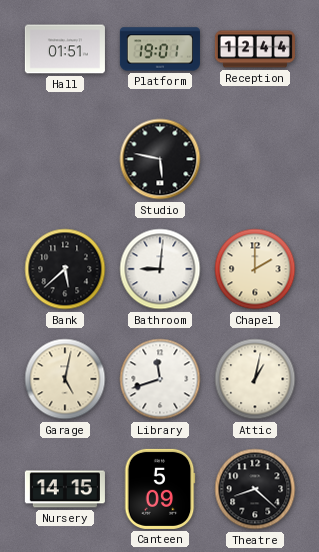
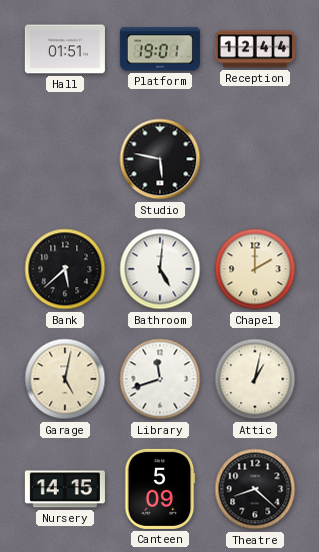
Bathroom: 9:01 -> 5:01
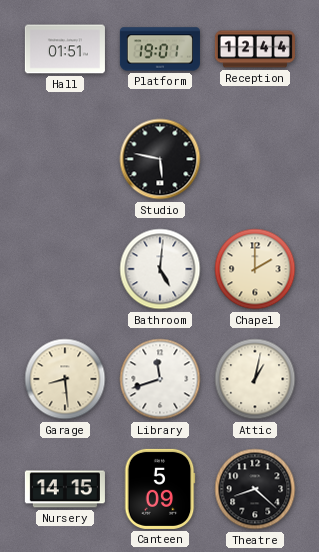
Bank: 5:38 -> none
Garage: 5:02 -> 8:29
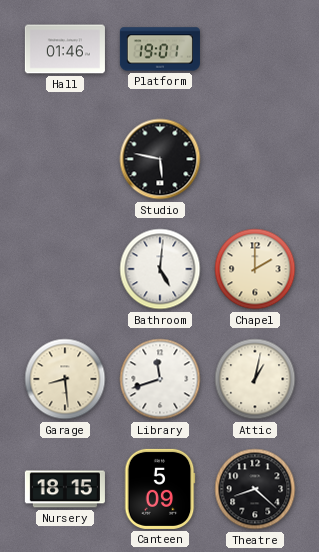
Hall: 01:51 -> 01:46
Reception: 12:44 -> none
Nursery: 14:15 -> 18:15
